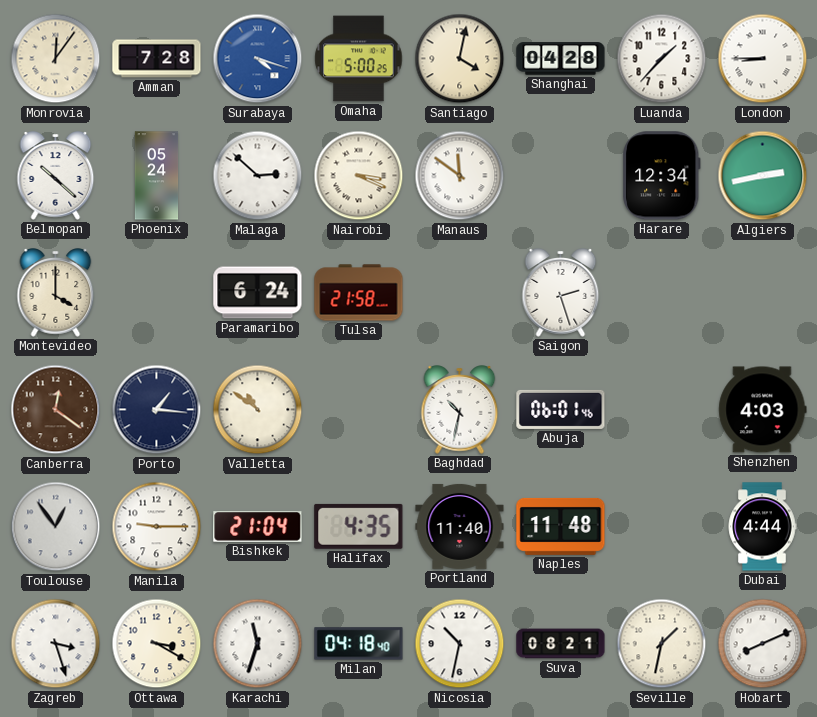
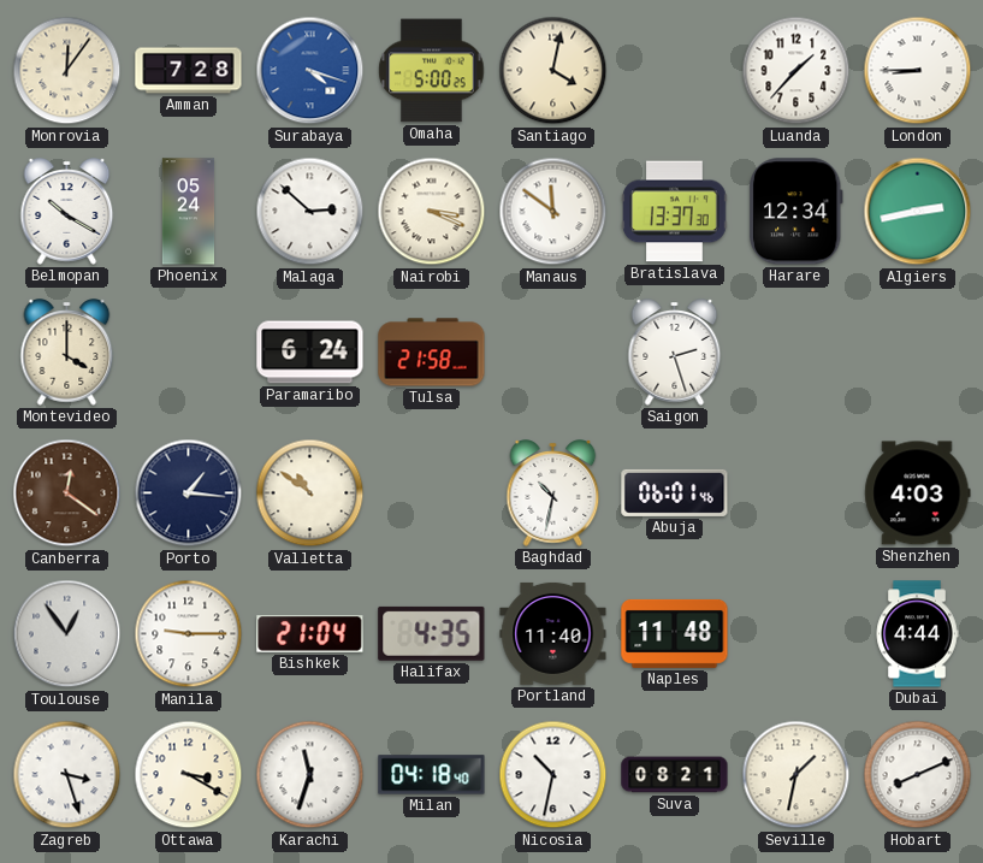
Shanghai: 04:28 -> none
Belmopan: 10:22 -> 10:20
Bratislava: none -> 13:37
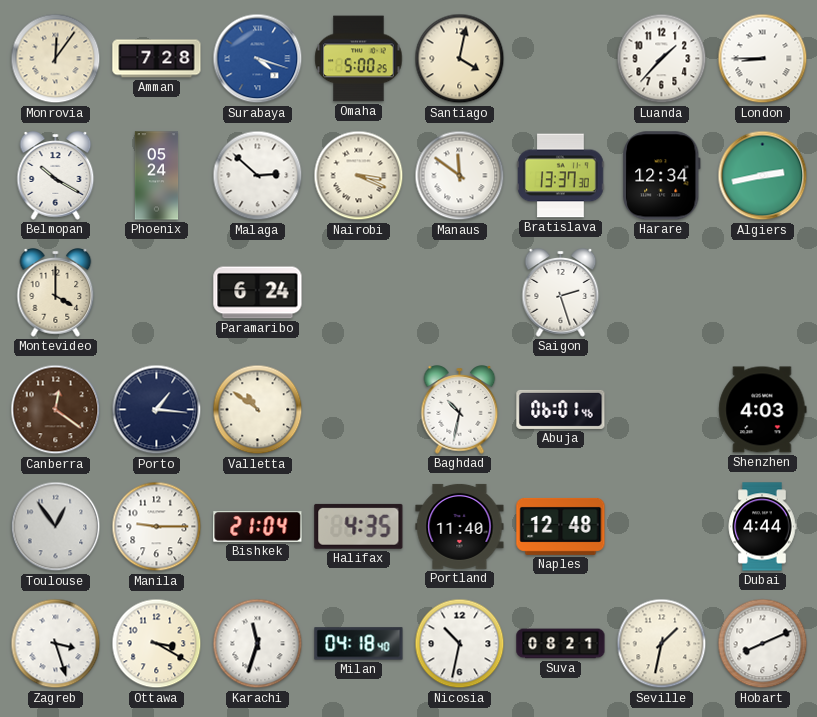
Tulsa: 21:58 -> none
Naples: 11:48 -> 12:48
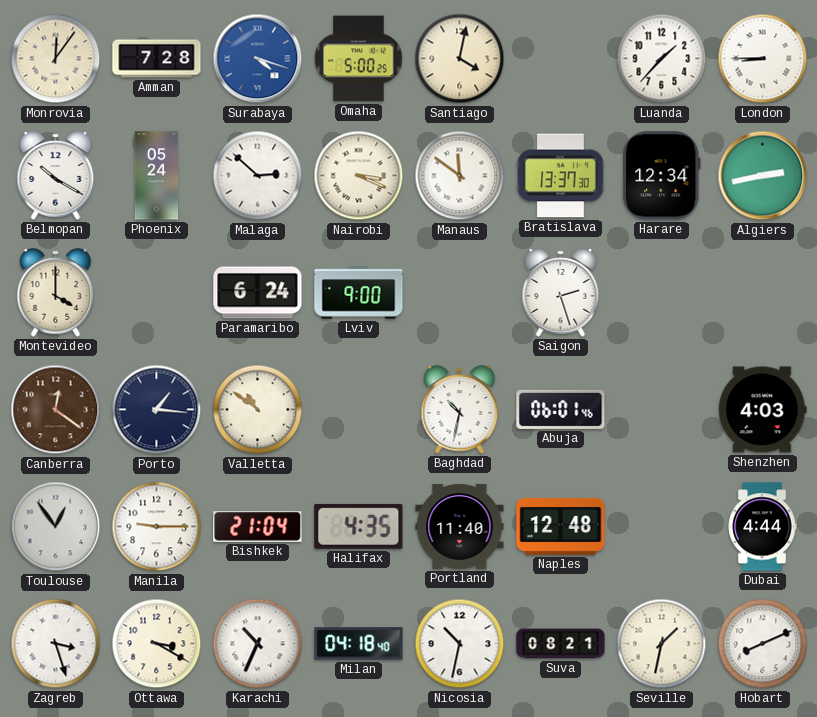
Lviv: none -> 9:00
Karachi: 11:33 -> 10:34
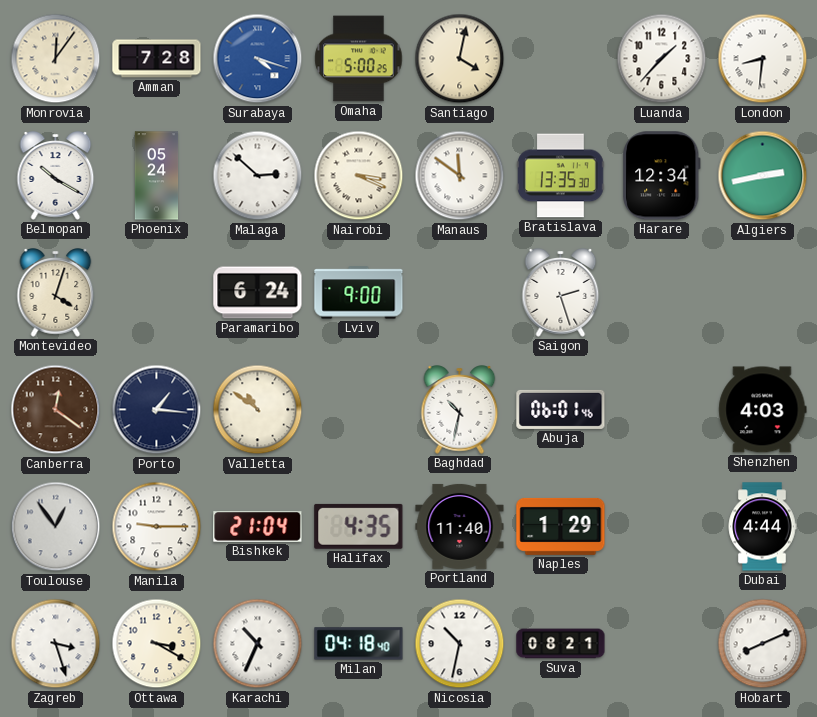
London: 8:45 -> 8:31
Bratislava: 13:37 -> 13:35
Montevideo: 4:00 -> 4:03
Naples: 12:48 -> 1:29
Seville: 1:32 -> none
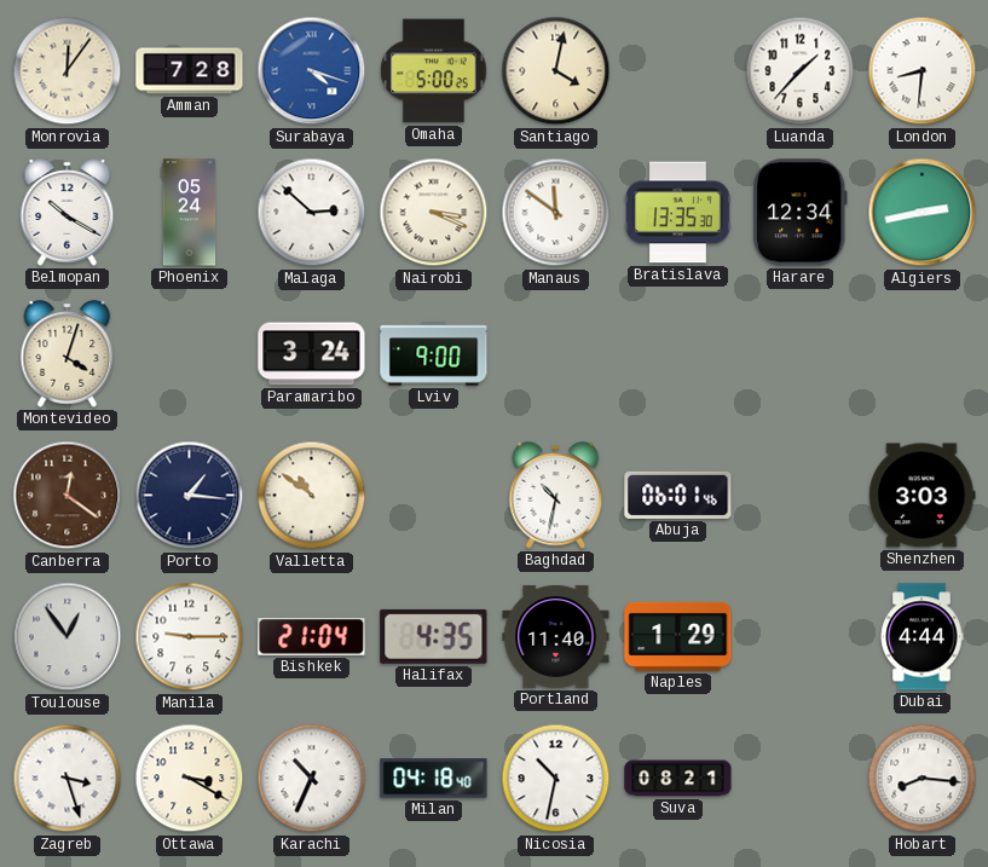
Paramaribo: 6:24 -> 3:24
Saigon: 2:27 -> none
Shenzhen: 4:03 -> 3:03
Hobart: 8:11 -> 8:16
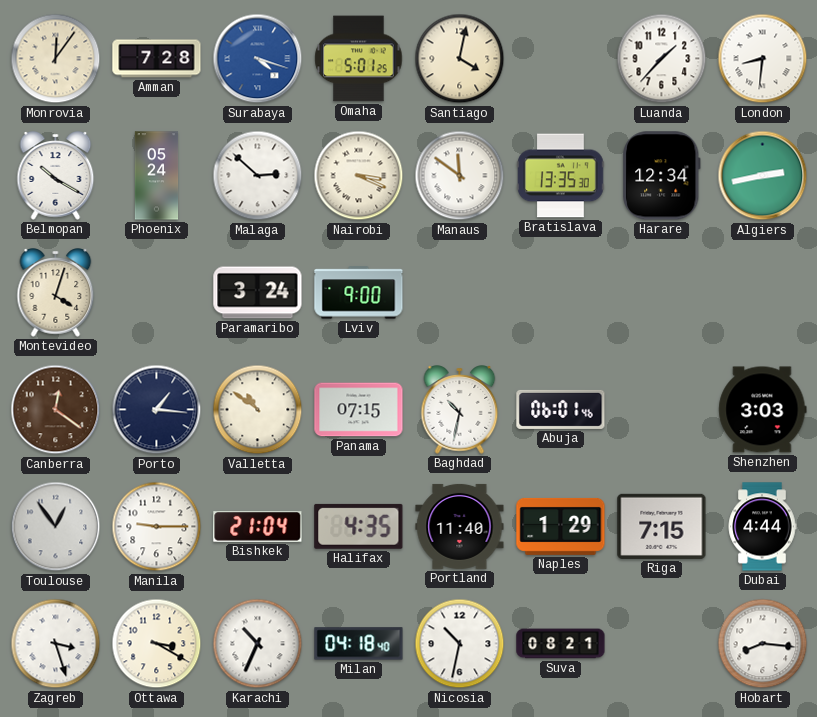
Omaha: 5:00 -> 5:01
Panama: none -> 07:15
Riga: none -> 7:15
